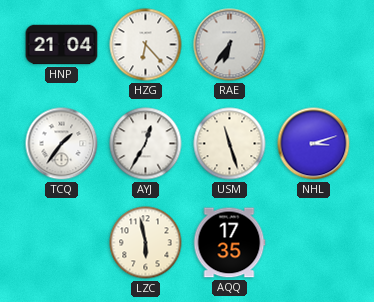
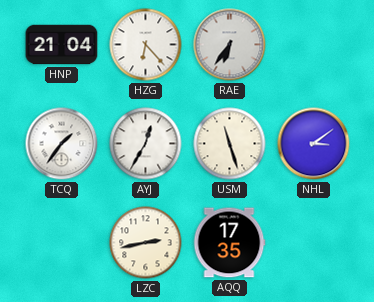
NHL: 3:12 -> 3:09
LZC: 5:58 -> 2:43
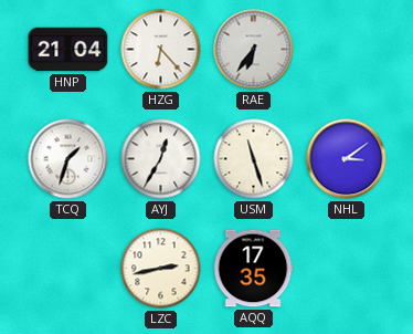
TCQ: 1:36 -> 1:33
